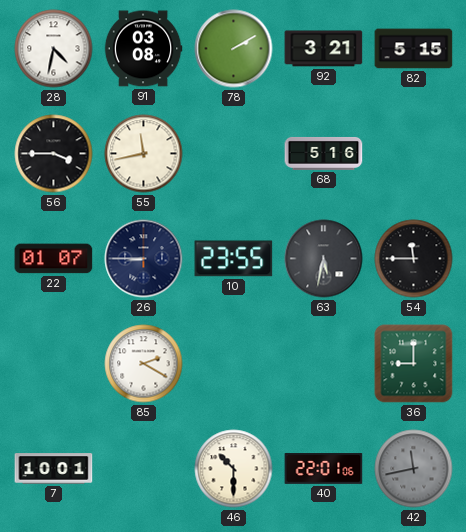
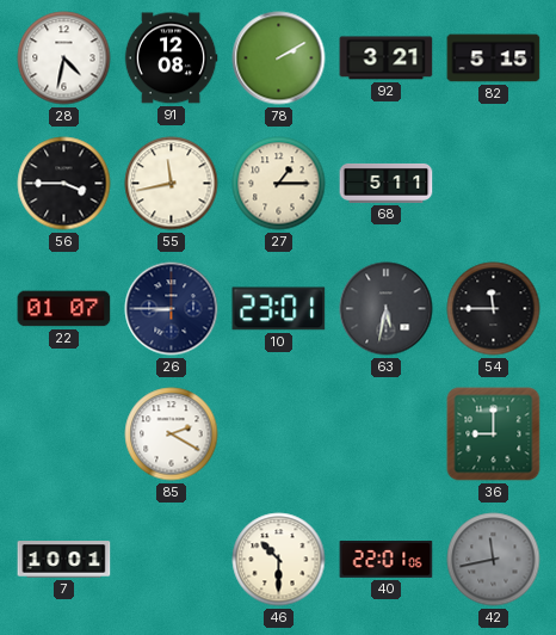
91: 03:08 -> 12:08
27: none -> 1:15
68: 5:16 -> 5:11
10: 23:55 -> 23:01
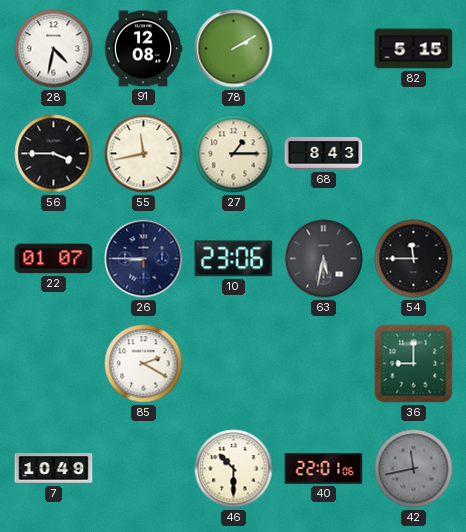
92: 3:21 -> none
68: 5:11 -> 8:43
10: 23:01 -> 23:06
7: 10:01 -> 10:49
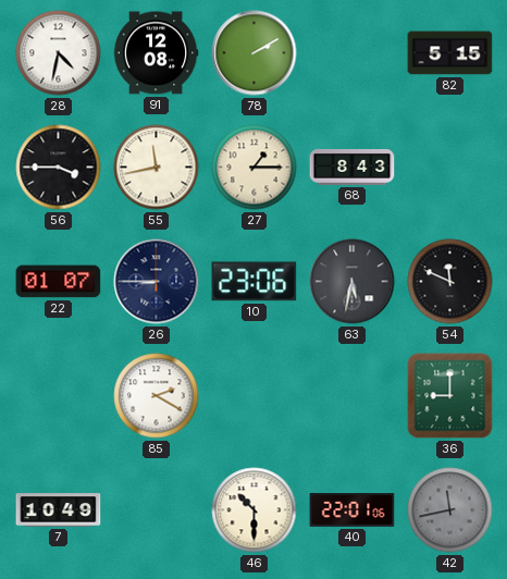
54: 11:45 -> 11:49
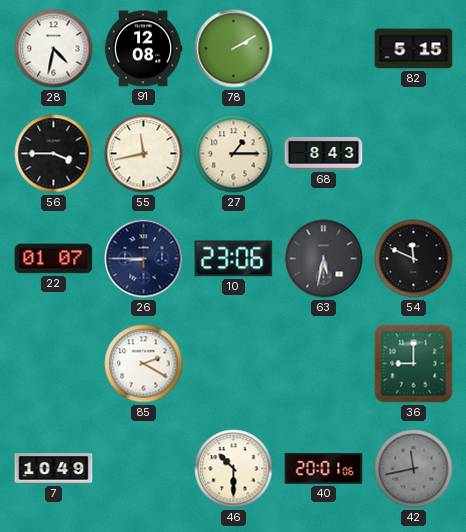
40: 22:01 -> 20:01
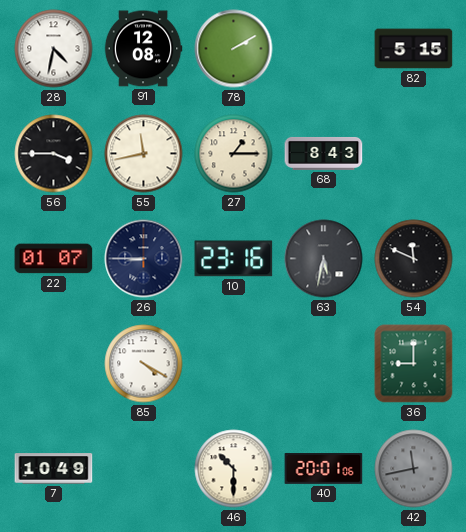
10: 23:06 -> 23:16
85: 2:20 -> 4:20
